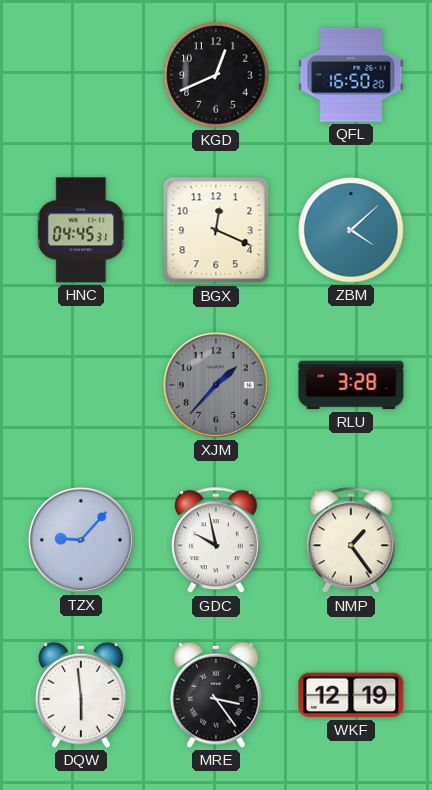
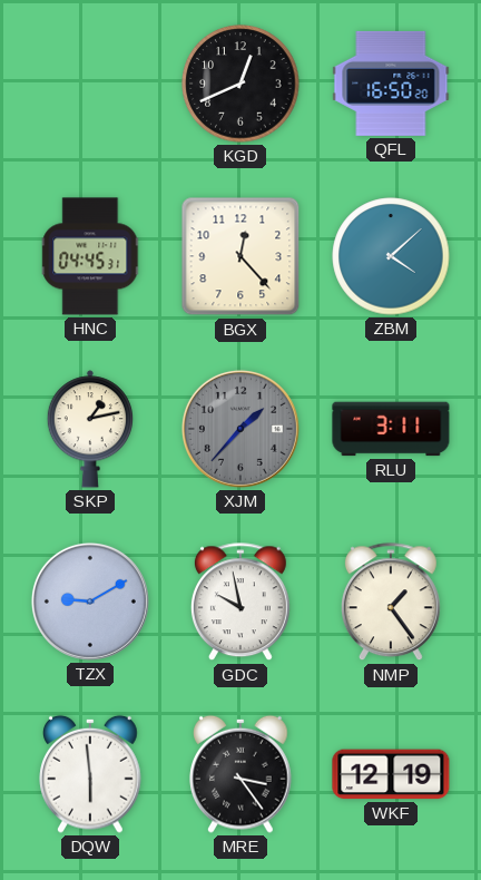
BGX: 12:19 -> 12:23
SKP: none -> 1:13
RLU: 3:28 -> 3:11
TZX: 9:07 -> 9:10
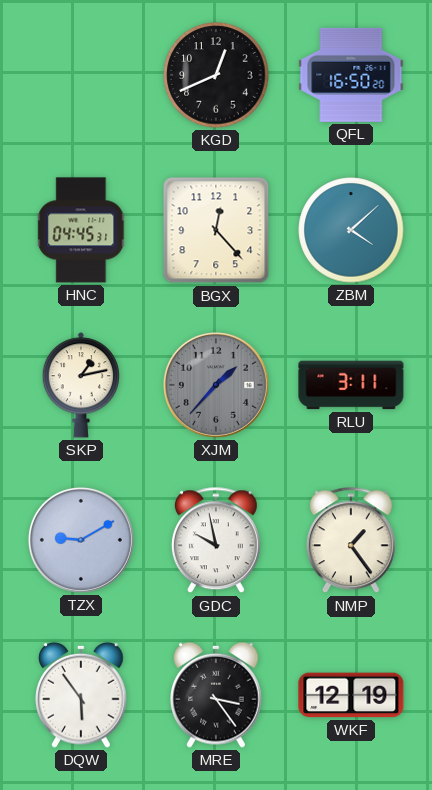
DQW: 5:59 -> 5:54
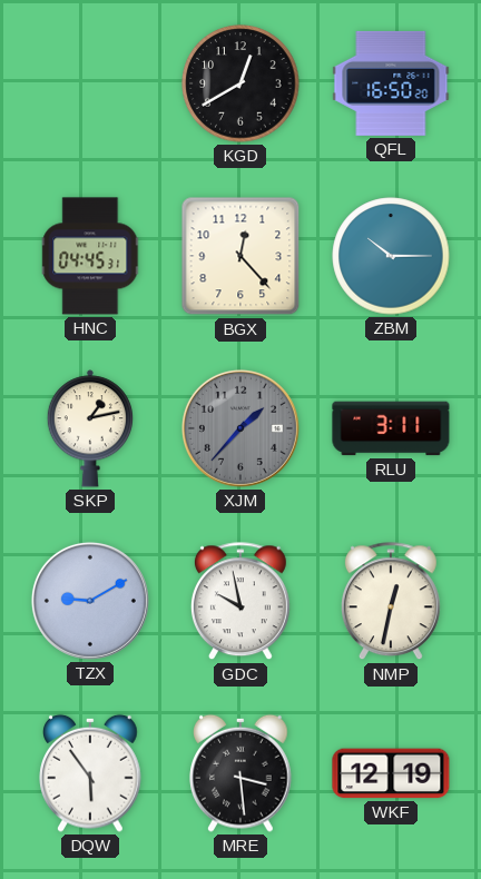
KGD: 12:41 -> 12:40
ZBM: 4:08 -> 10:15
NMP: 1:24 -> 12:32
MRE: 3:24 -> 3:29
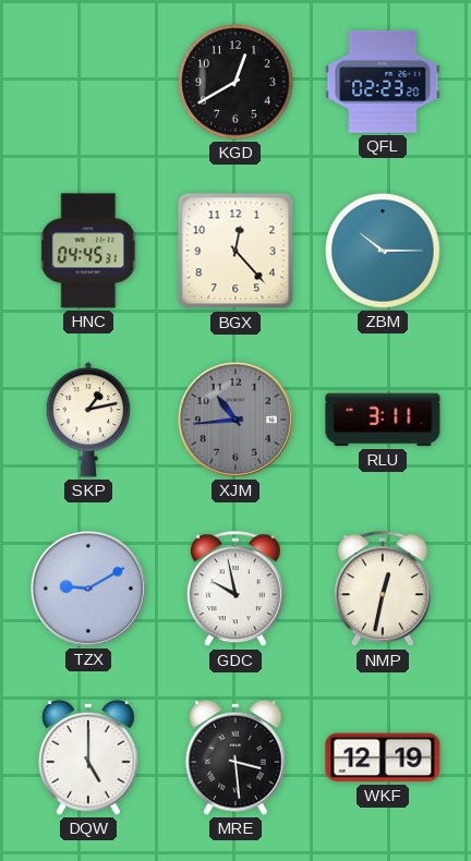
QFL: 16:50 -> 02:23
XJM: 1:37 -> 10:44
DQW: 5:54 -> 5:00
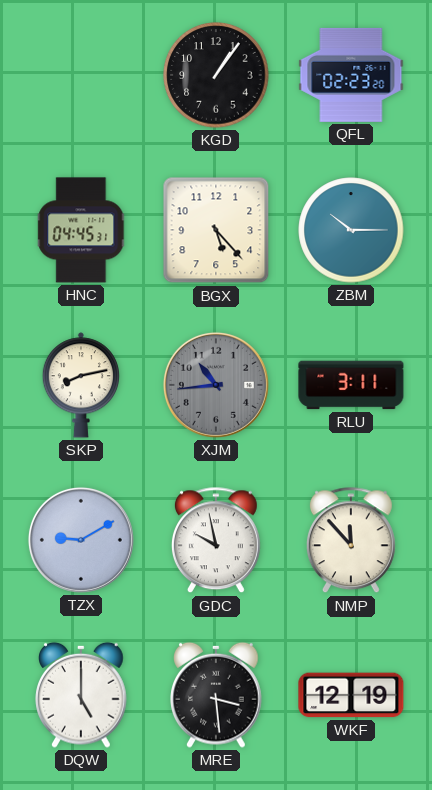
KGD: 12:40 -> 1:06
BGX: 12:23 -> 5:23
SKP: 1:13 -> 8:13
NMP: 12:32 -> 11:53
